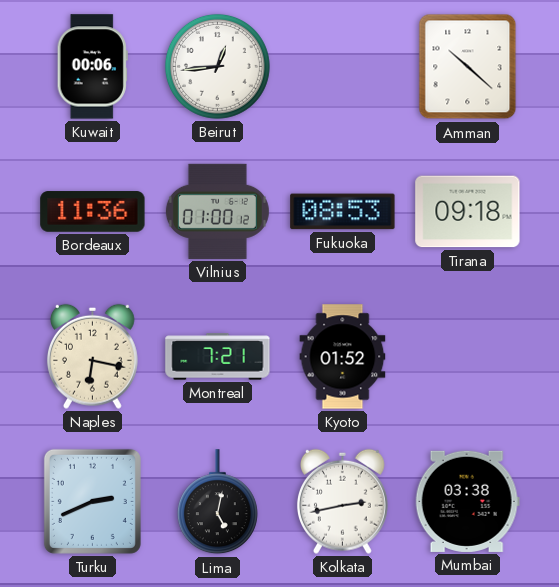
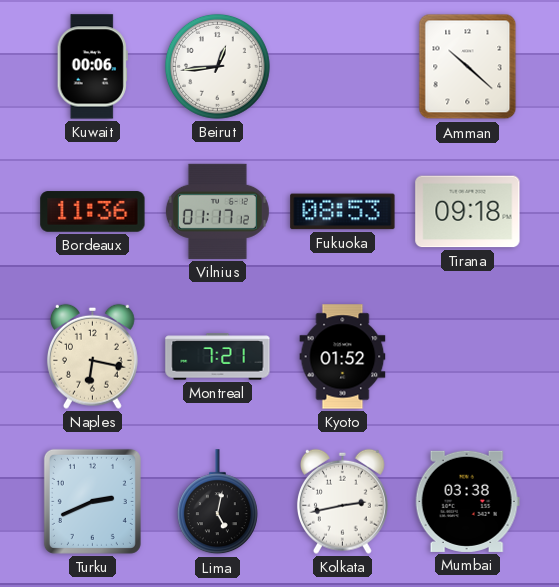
Vilnius: 01:00 -> 01:17
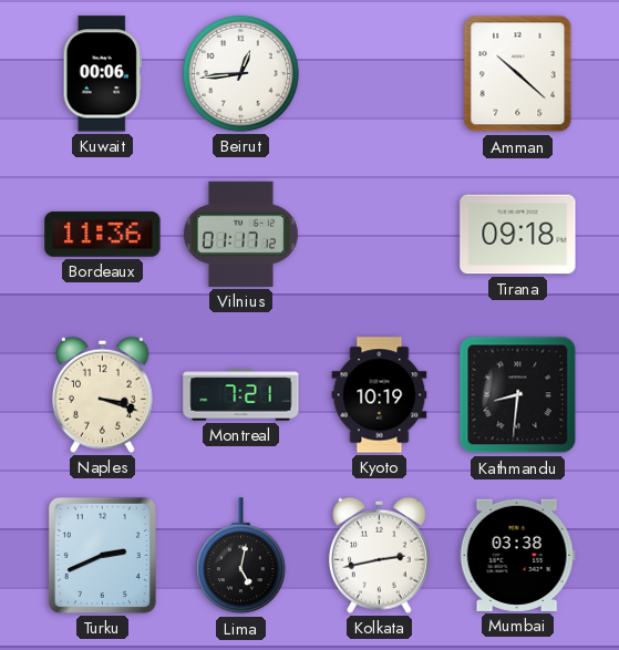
Fukuoka: 08:53 -> none
Naples: 6:17 -> 3:18
Kyoto: 01:52 -> 10:19
Kathmandu: none -> 8:31
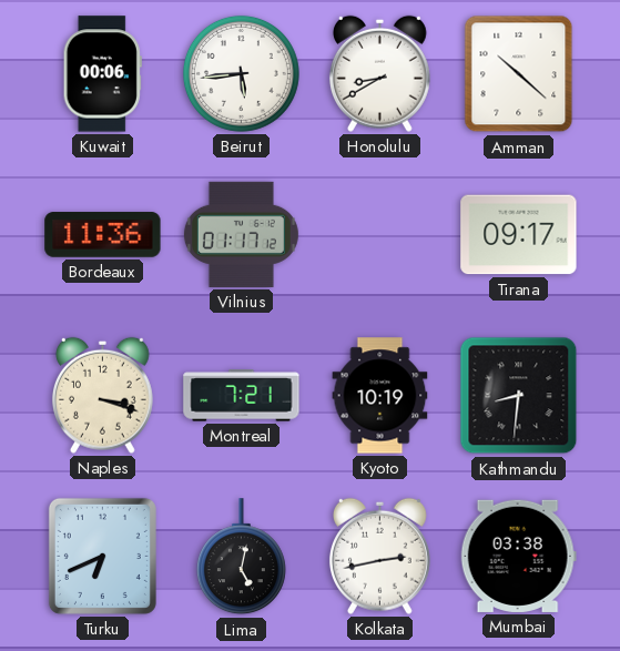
Beirut: 12:44 -> 5:44
Honolulu: none -> 8:40
Tirana: 09:18 -> 09:17
Turku: 2:41 -> 6:41
